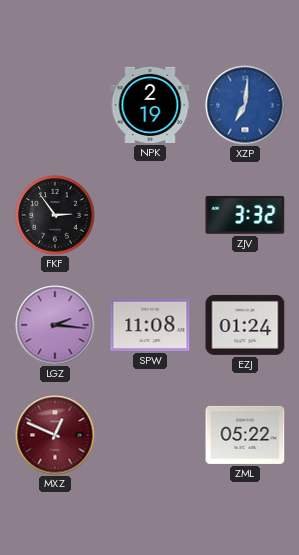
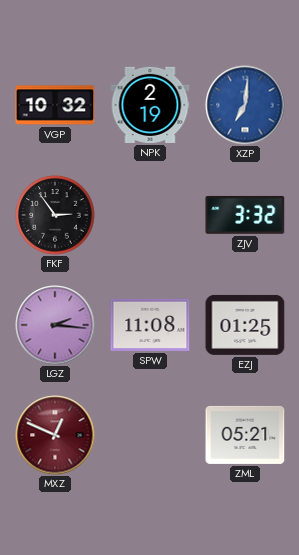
VGP: none -> 10:32
EZJ: 01:24 -> 01:25
ZML: 05:22 -> 05:21
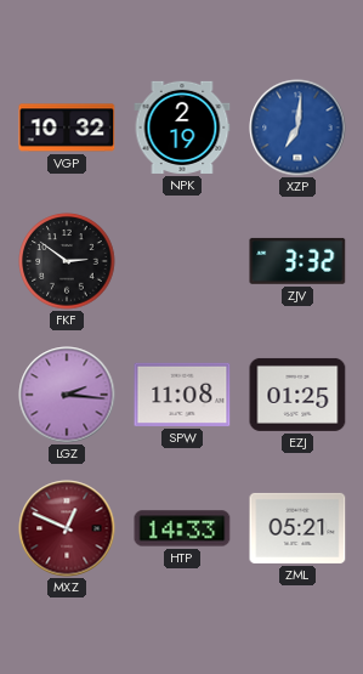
FKF: 2:54 -> 2:51
HTP: none -> 14:33
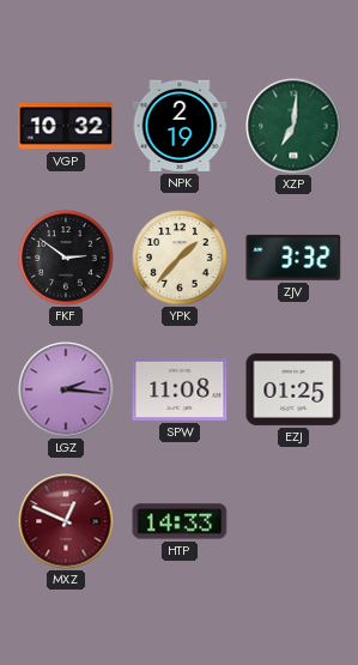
XZP dial: blue -> green
YPK: none -> 1:37
ZML: 05:21 -> none
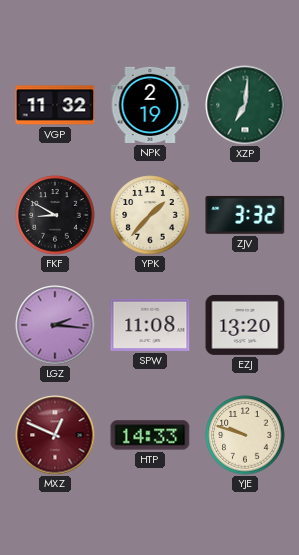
VGP: 10:32 -> 11:32
FKF: 2:51 -> 8:50
EZJ: 01:25 -> 13:20
YJE: none -> 9:48
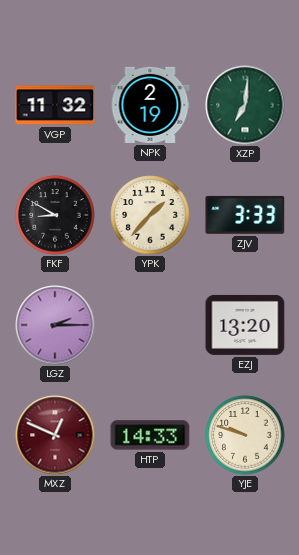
ZJV: 3:32 -> 3:33
LGZ: 2:16 -> 2:15
SPW: 11:08 -> none
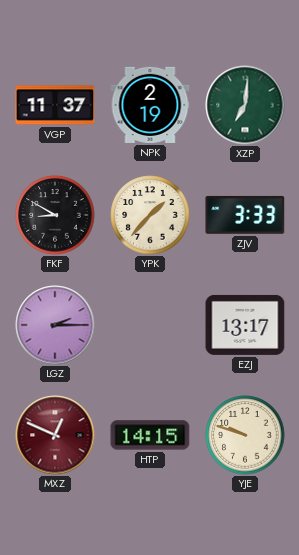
VGP: 11:32 -> 11:37
EZJ: 13:20 -> 13:17
HTP: 14:33 -> 14:15
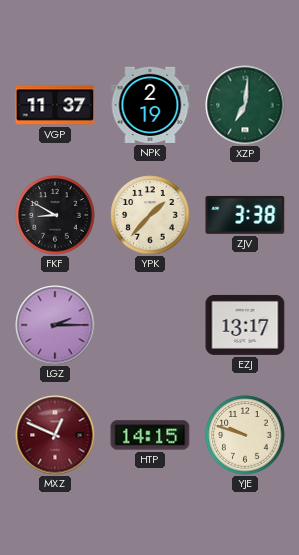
ZJV: 3:33 -> 3:38
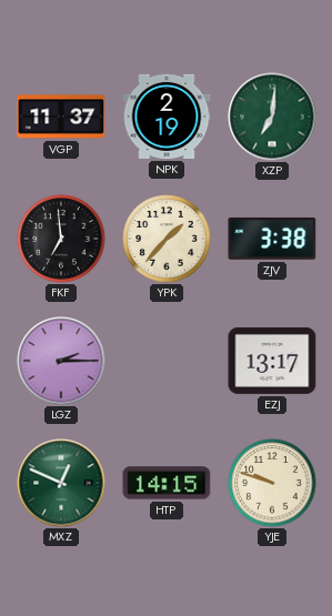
FKF: 8:50 -> 6:59
MXZ dial: burgundy -> green
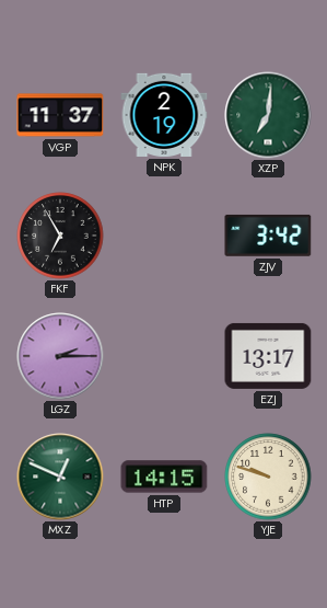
FKF: 6:59 -> 6:55
YPK: 1:37 -> none
ZJV: 3:38 -> 3:42
